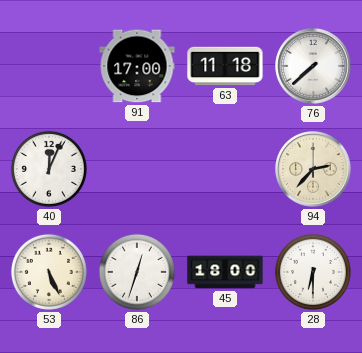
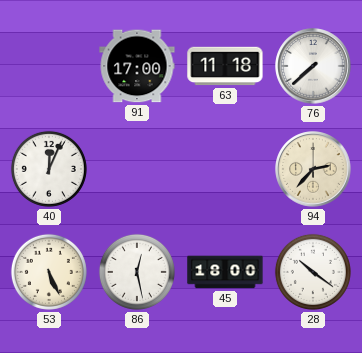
86: 12:33 -> 12:28
28: 6:30 -> 10:21
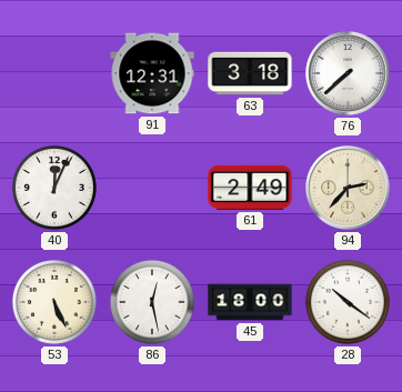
91: 17:00 -> 12:31
63: 11:18 -> 3:18
61: none -> 2:49
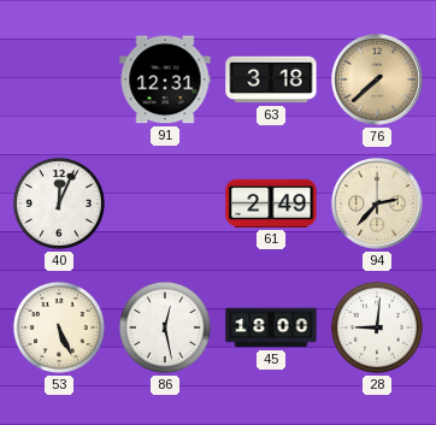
76 dial: white -> champagne
28: 10:21 -> 9:01
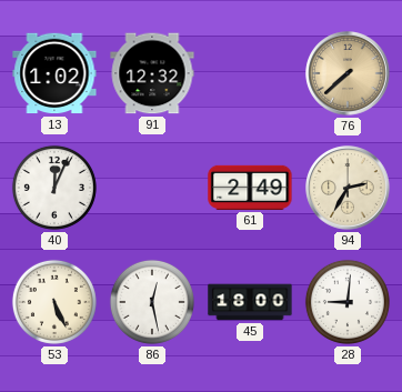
13: none -> 1:02
91: 12:31 -> 12:32
63: 3:18 -> none
94: 2:37 -> 2:35
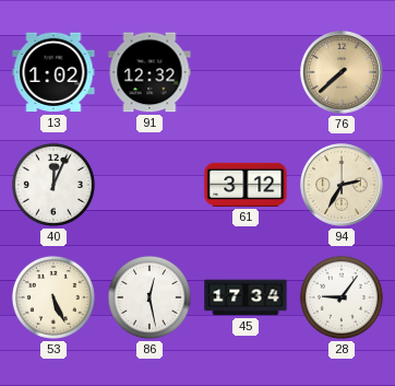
61: 2:49 -> 3:12
45: 18:00 -> 17:34
28: 9:01 -> 9:06
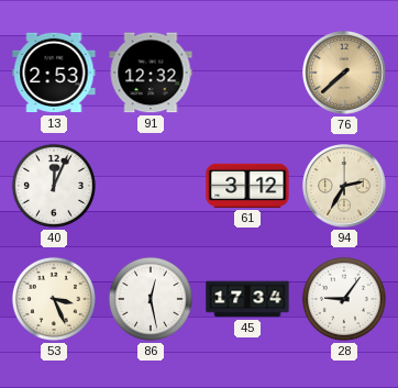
13: 1:02 -> 2:53
53: 5:26 -> 3:26
